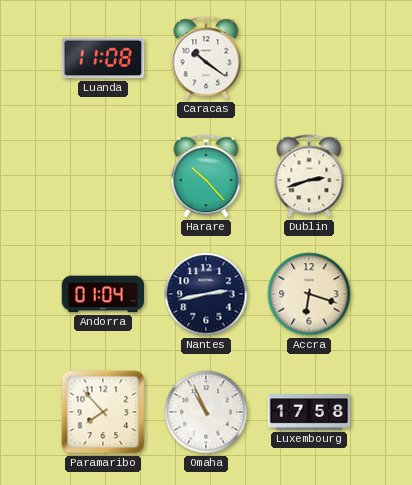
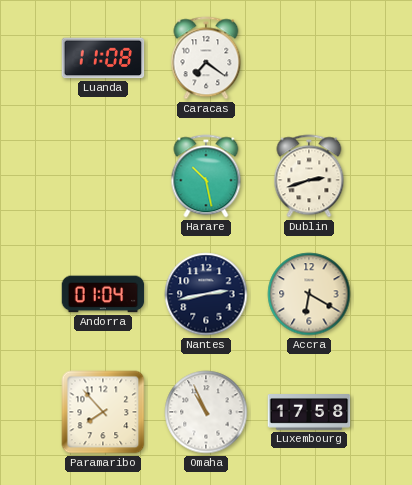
Caracas: 10:21 -> 7:21
Harare: 10:23 -> 10:28
Accra: 6:18 -> 6:20
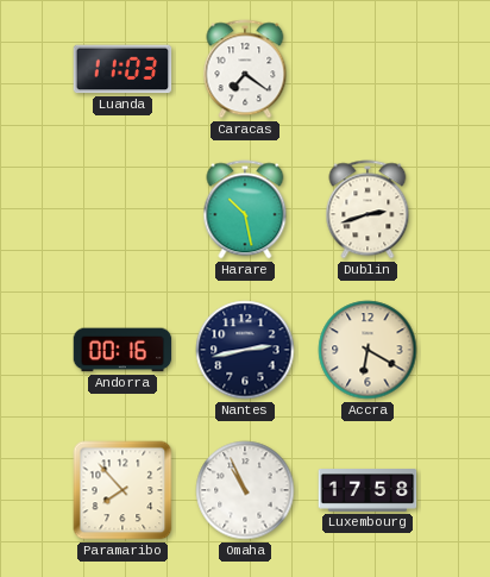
Luanda: 11:08 -> 11:03
Andorra: 01:04 -> 00:16
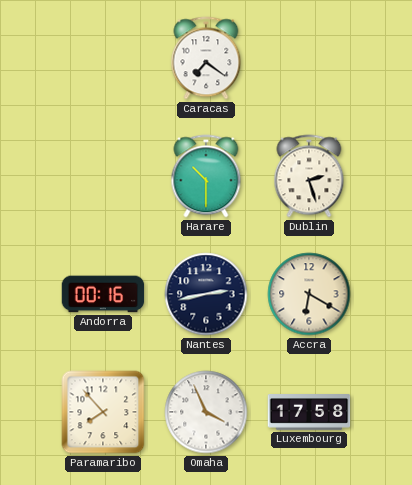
Luanda: 11:03 -> none
Harare: 10:28 -> 10:30
Dublin: 2:42 -> 2:27
Omaha: 10:56 -> 3:56
